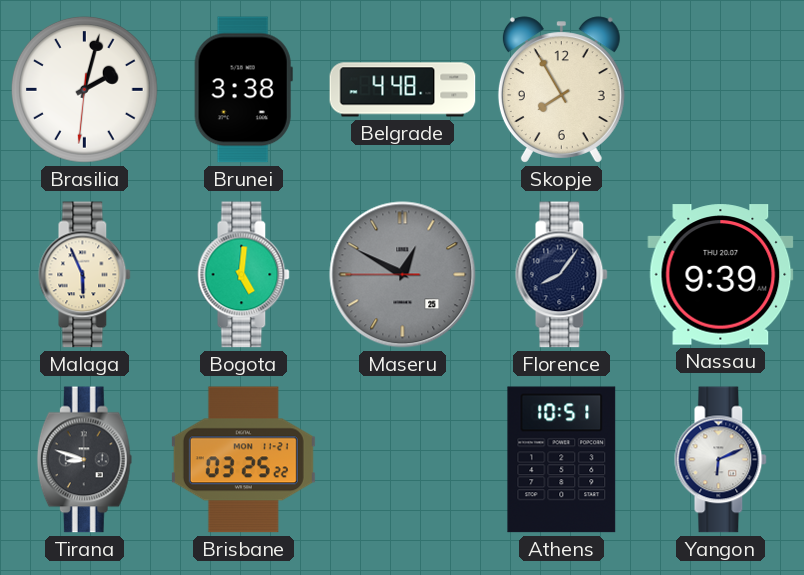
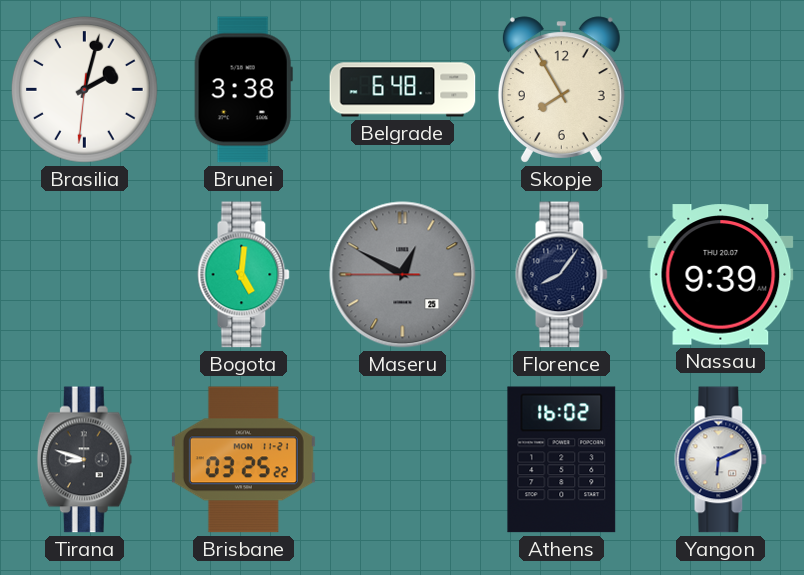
Belgrade: 4:48 -> 6:48
Malaga: 5:56 -> none
Athens: 10:51 -> 16:02
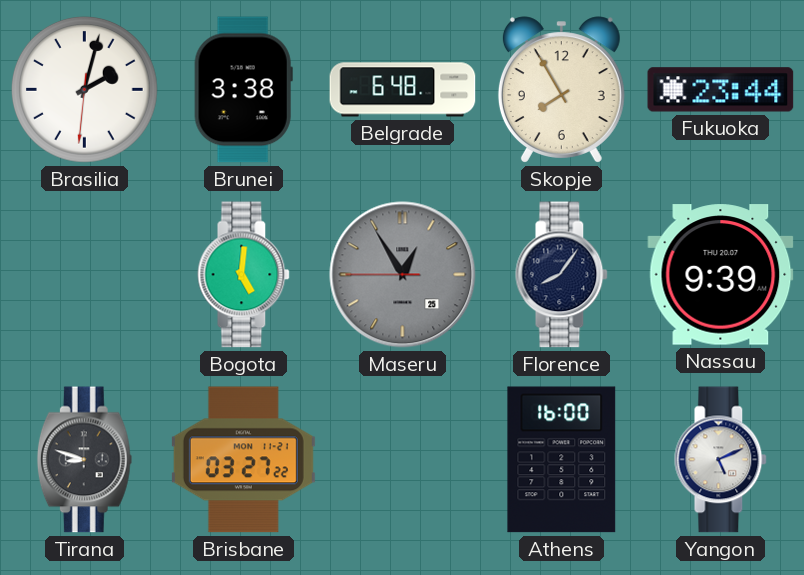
Fukuoka: none -> 23:44
Maseru: 12:49 -> 12:54
Brisbane: 03:25 -> 03:27
Athens: 16:02 -> 16:00
Yangon: 6:11 -> 5:11
